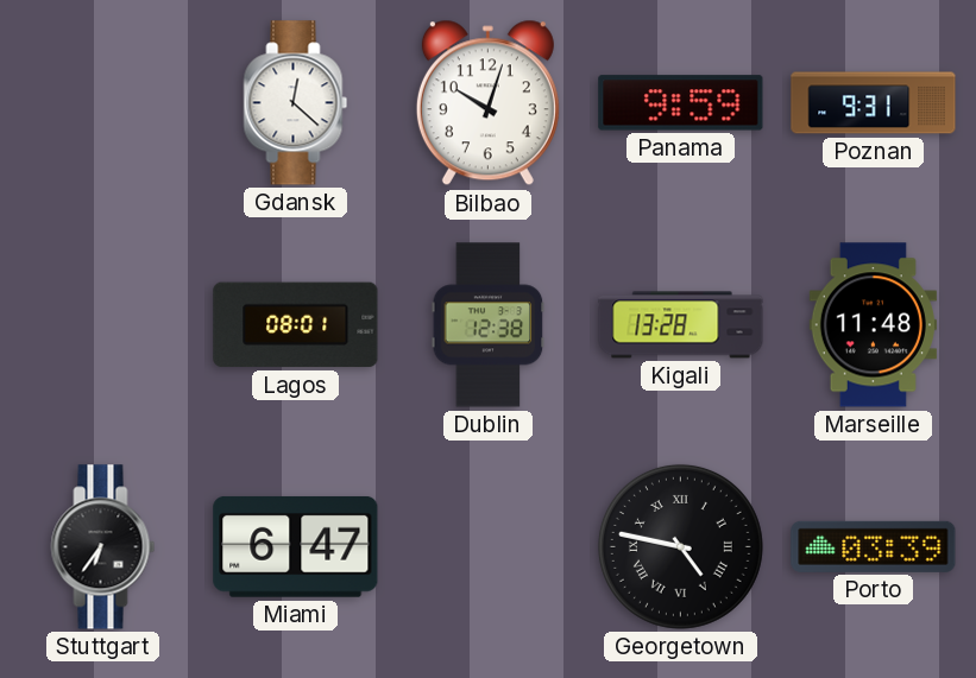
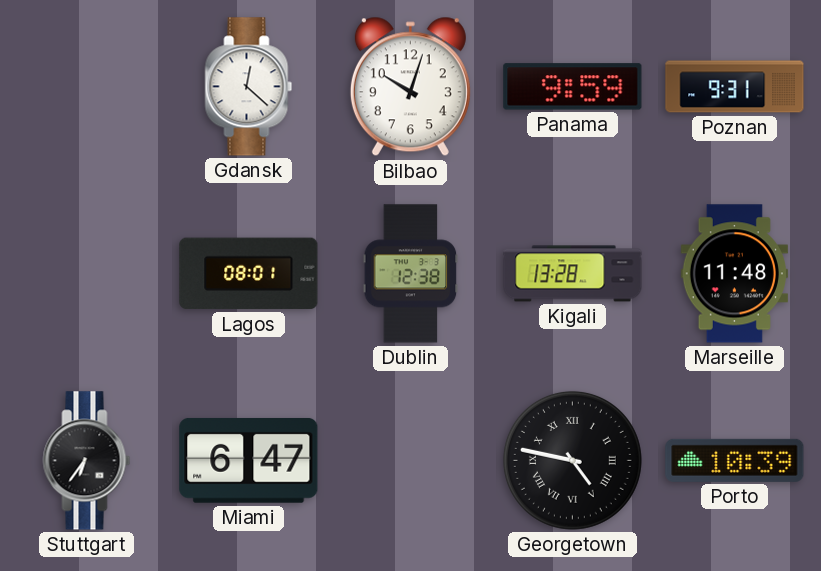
Porto: 03:39 -> 10:39
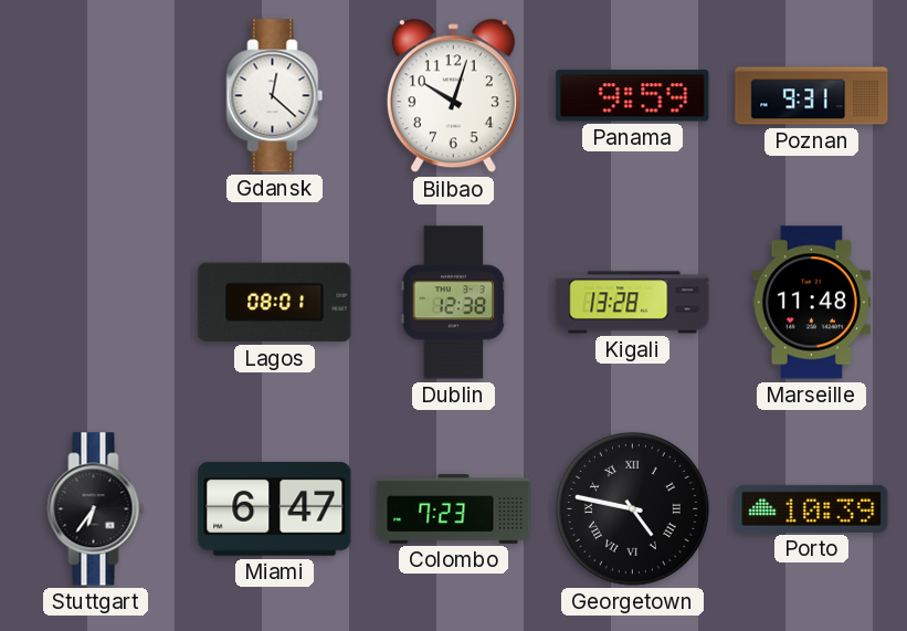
Colombo: none -> 7:23
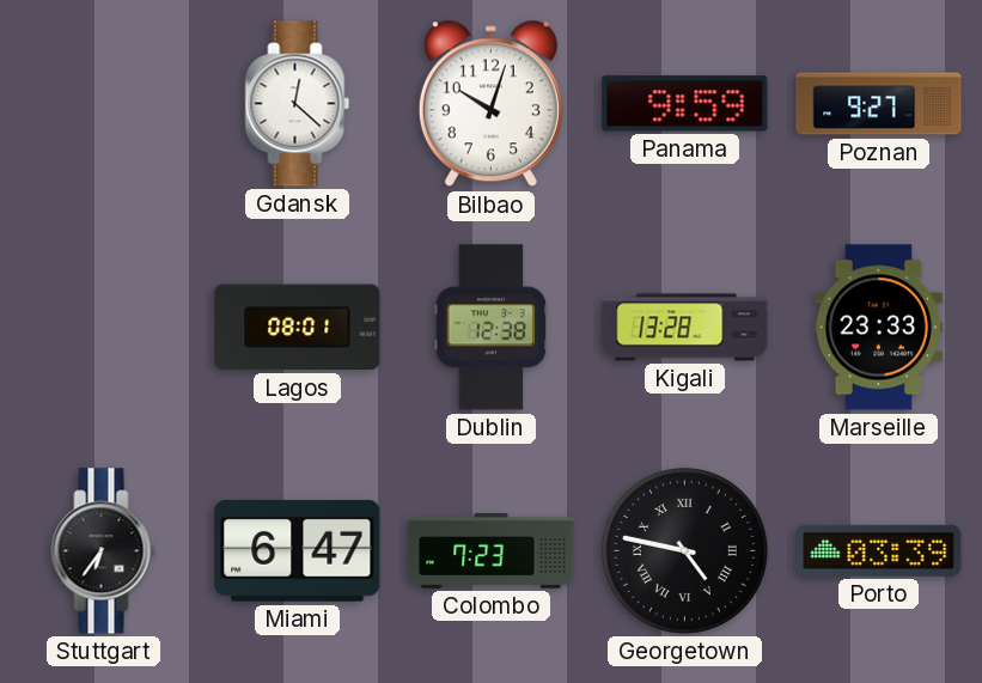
Poznan: 9:31 -> 9:27
Marseille: 11:48 -> 23:33
Porto: 10:39 -> 03:39
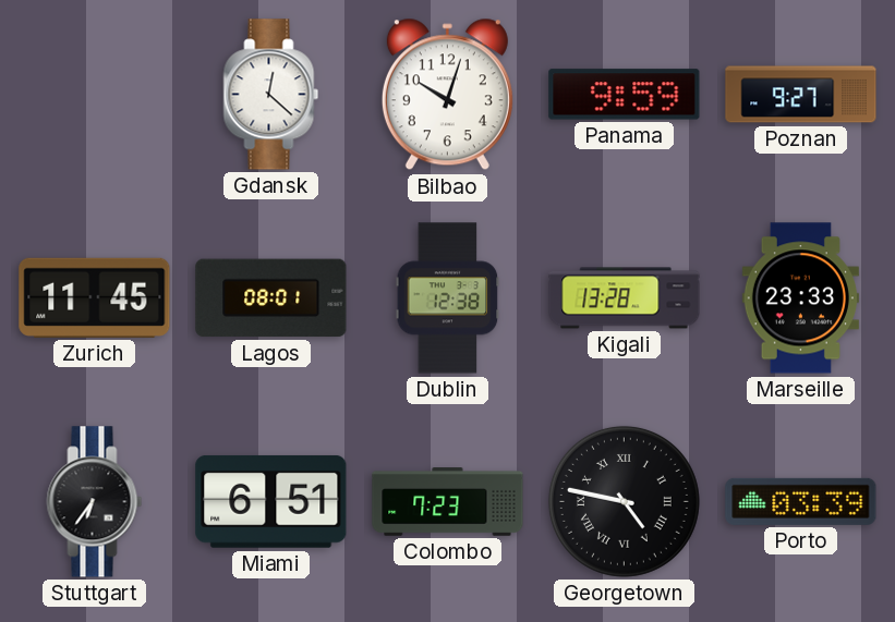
Zurich: none -> 11:45
Miami: 6:47 -> 6:51
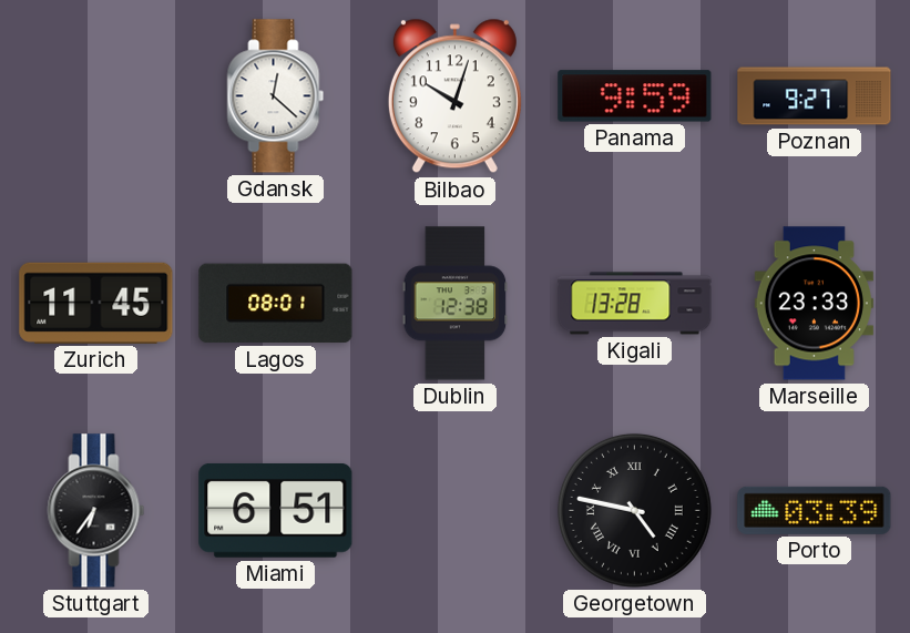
Colombo: 7:23 -> none
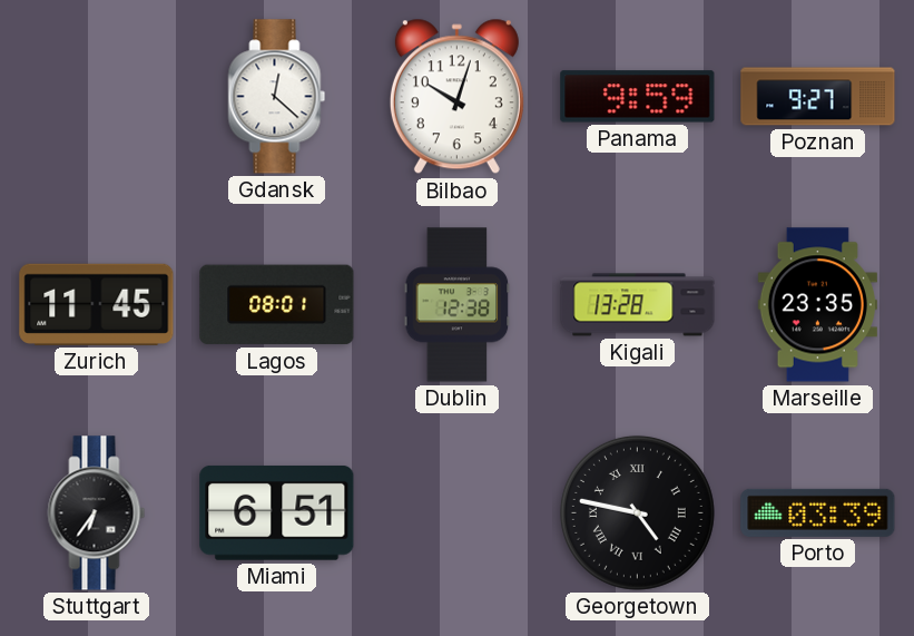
Marseille: 23:33 -> 23:35
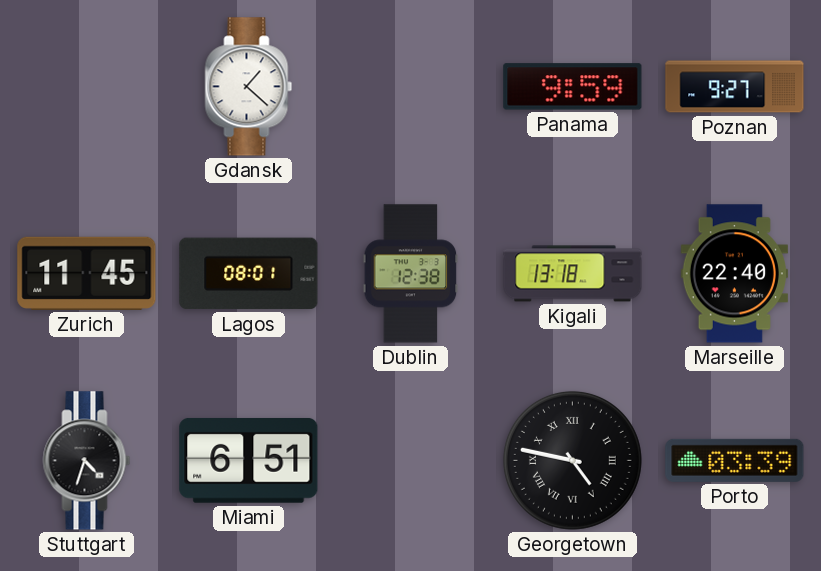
Gdansk: 12:22 -> 1:22
Bilbao: 10:03 -> none
Kigali: 13:28 -> 13:18
Marseille: 23:35 -> 22:40
Stuttgart: 6:36 -> 4:33
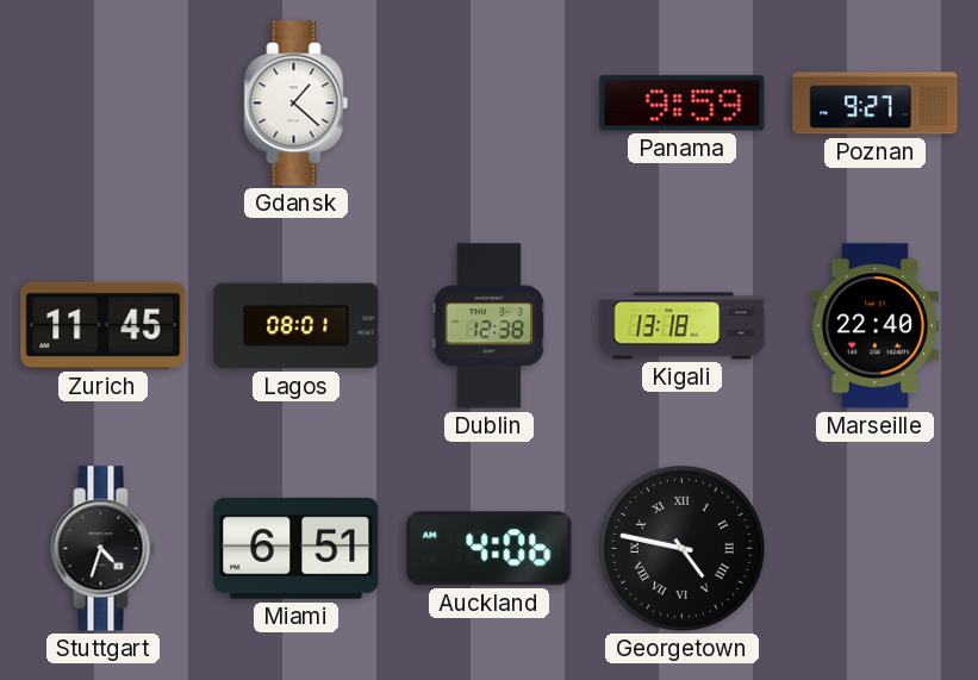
Auckland: none -> 4:06
Porto: 03:39 -> none
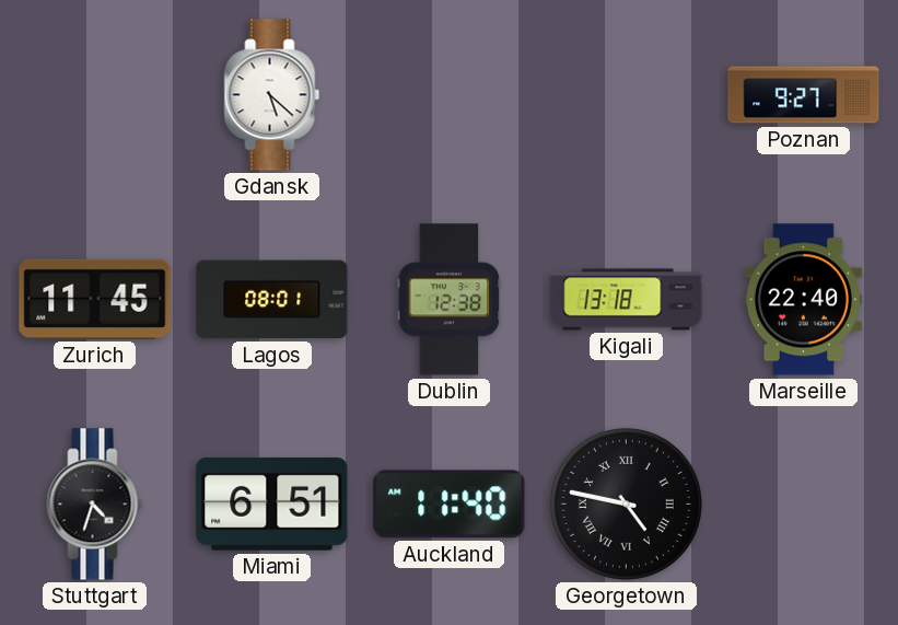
Gdansk: 1:22 -> 5:22
Panama: 9:59 -> none
Auckland: 4:06 -> 11:40
